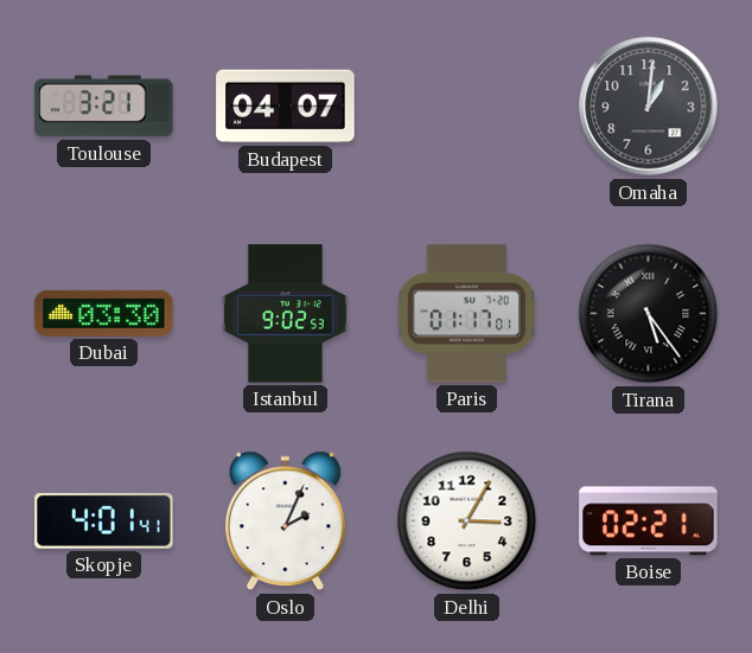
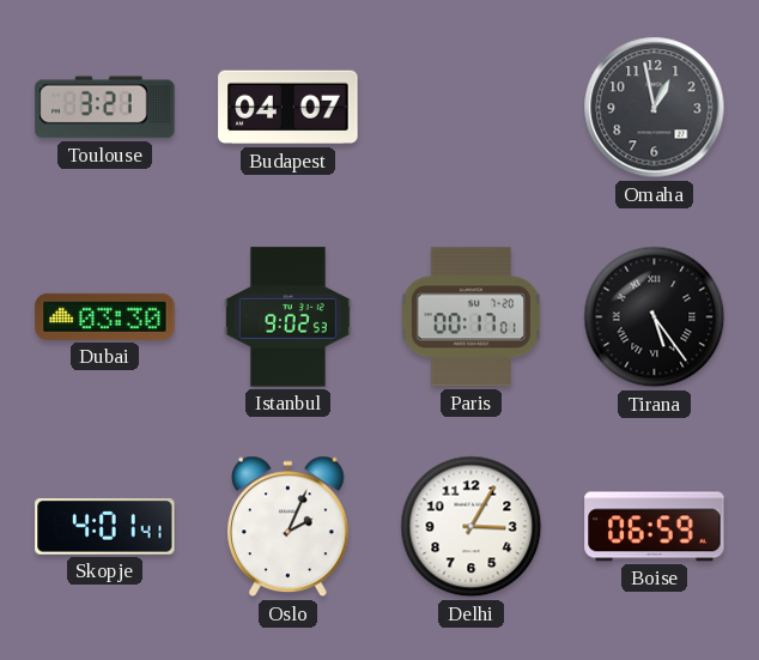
Omaha: 1:01 -> 12:58
Paris: 01:17 -> 00:17
Boise: 02:21 -> 06:59
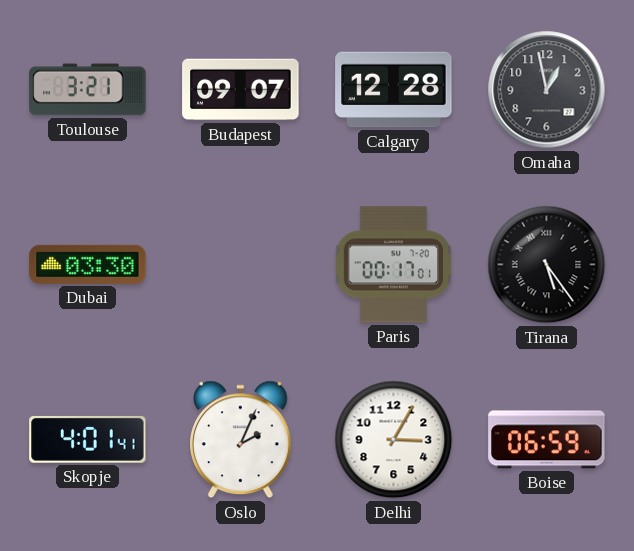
Budapest: 04:07 -> 09:07
Calgary: none -> 12:28
Istanbul: 9:02 -> none
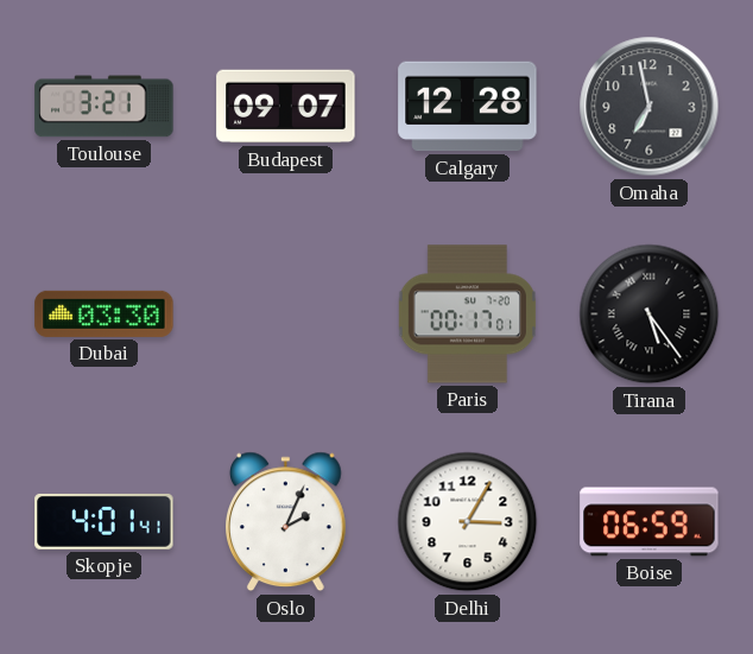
Omaha: 12:58 -> 6:58
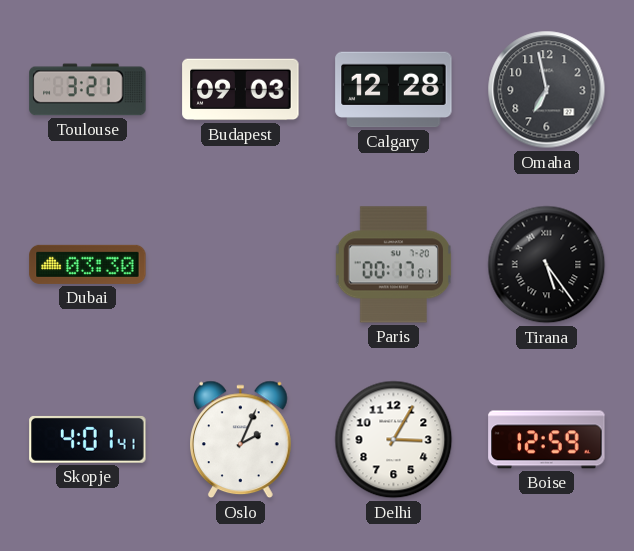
Budapest: 09:07 -> 09:03
Boise: 06:59 -> 12:59
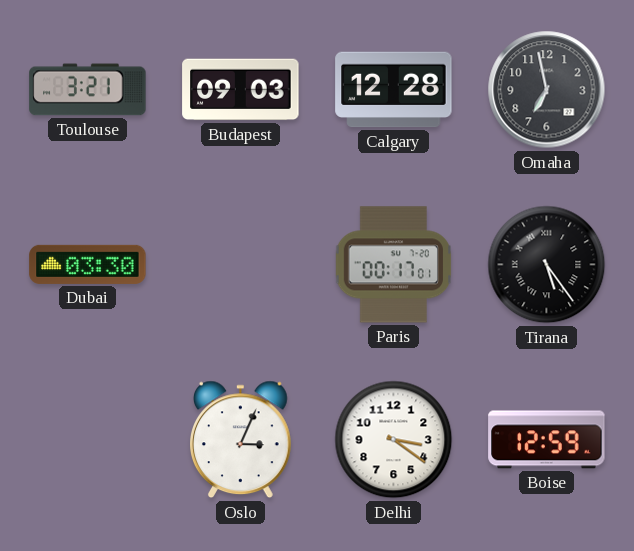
Skopje: 4:01 -> none
Oslo: 2:04 -> 3:04
Delhi: 3:05 -> 3:21
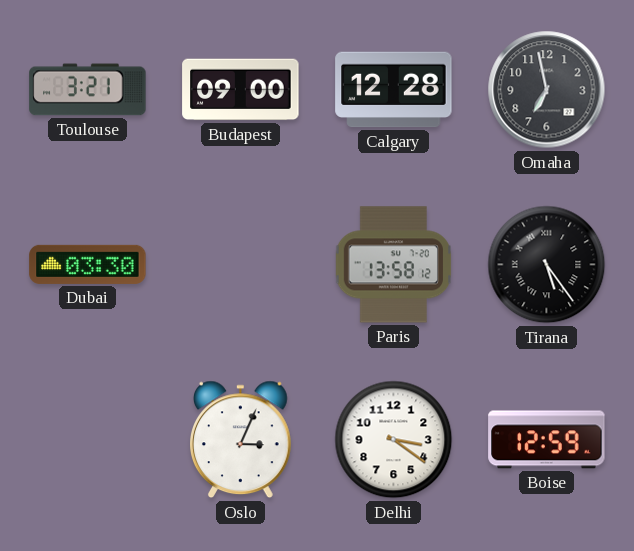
Budapest: 09:03 -> 09:00
Paris: 00:17 -> 13:58
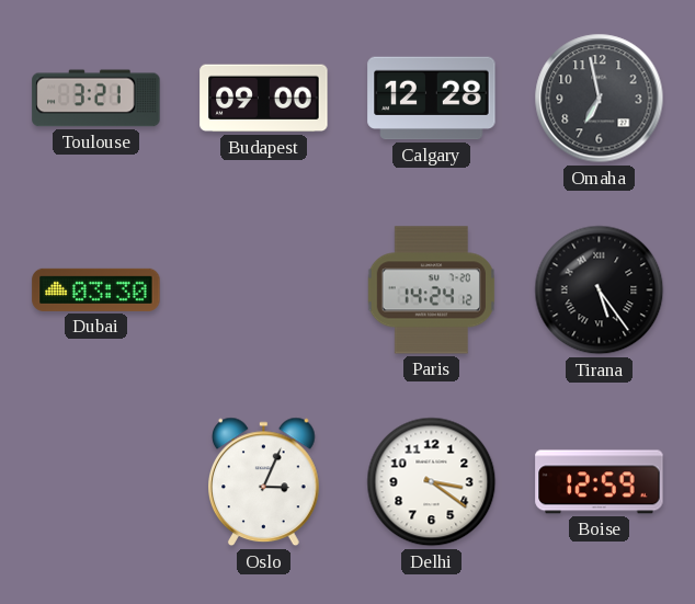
Paris: 13:58 -> 14:24
